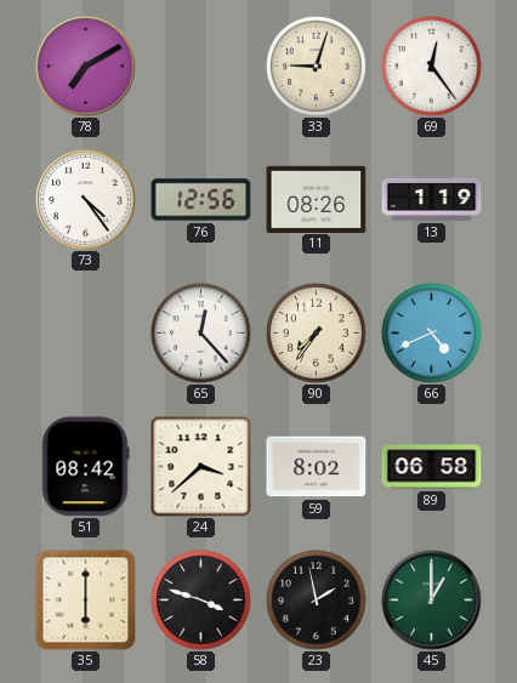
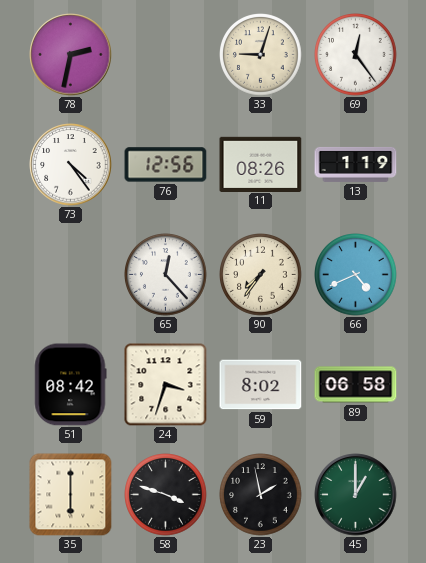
78: 7:10 -> 2:32
24: 3:38 -> 3:33
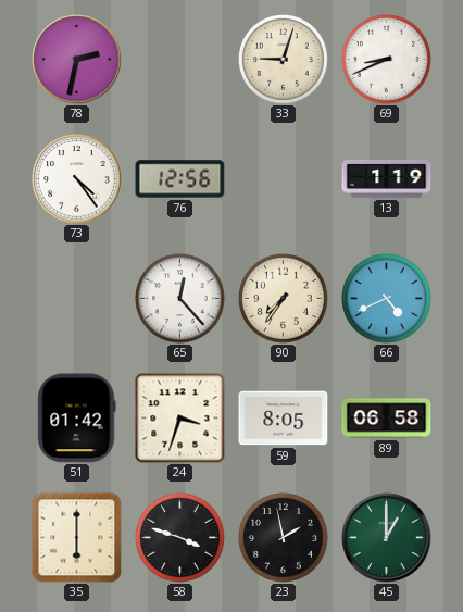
69: 12:24 -> 8:41
11: 08:26 -> none
51: 08:42 -> 01:42
59: 8:02 -> 8:05
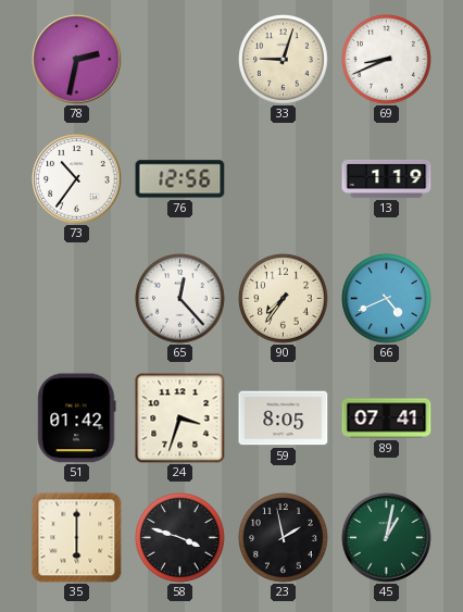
73: 4:24 -> 10:36
89: 06:58 -> 07:41
45: 1:00 -> 1:02
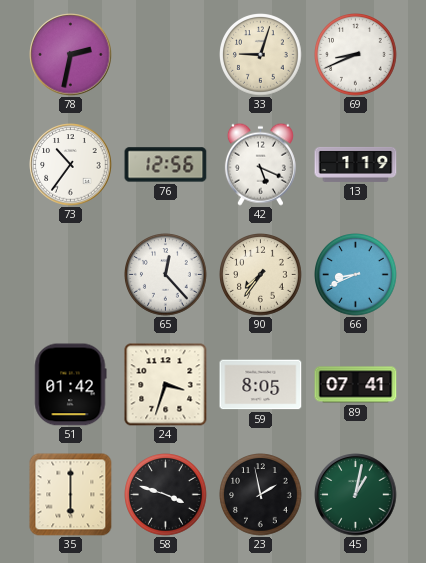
42: none -> 5:19
66: 4:41 -> 8:41
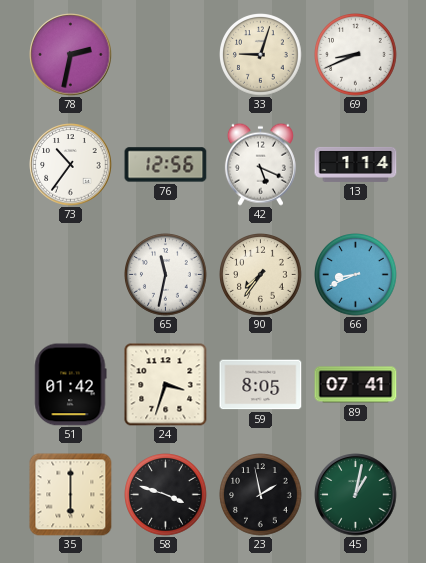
13: 1:19 -> 1:14
65: 12:23 -> 11:32
